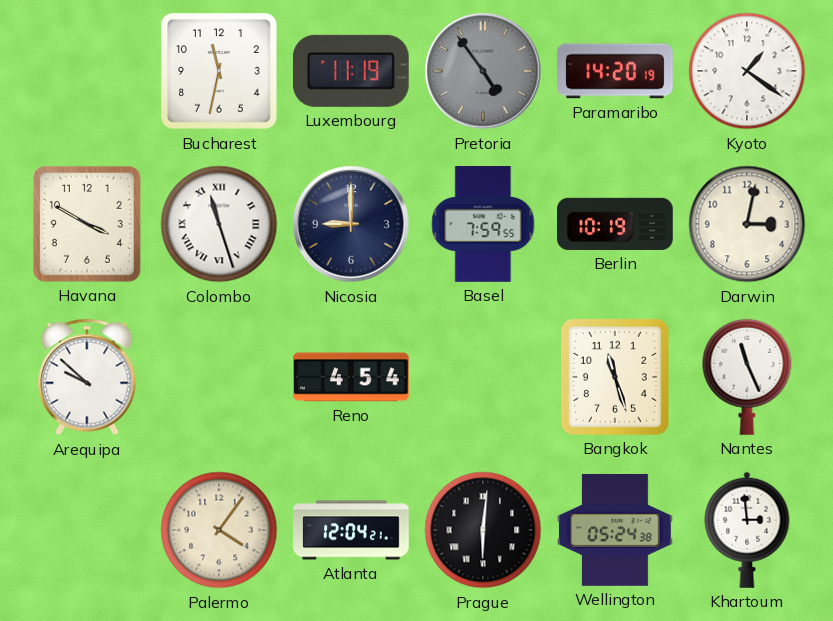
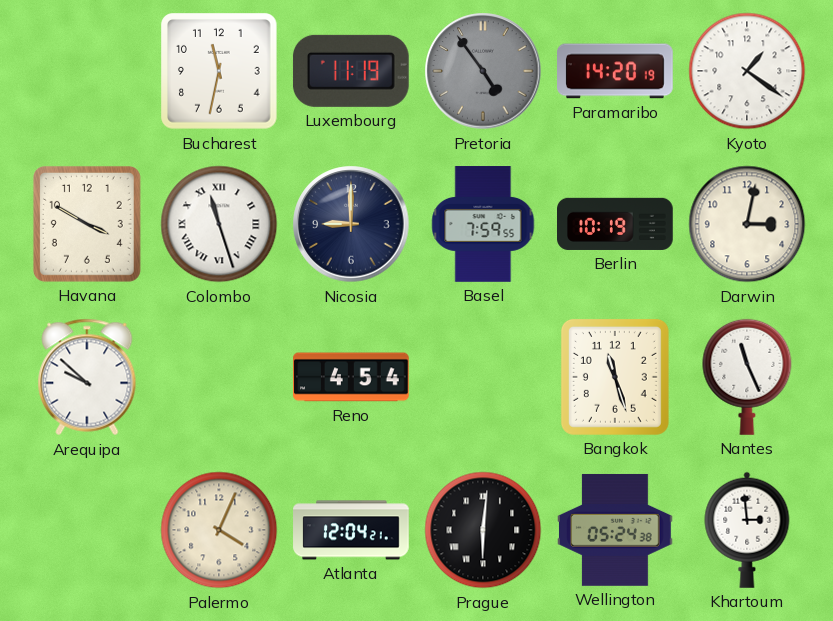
Palermo: 4:06 -> 4:04
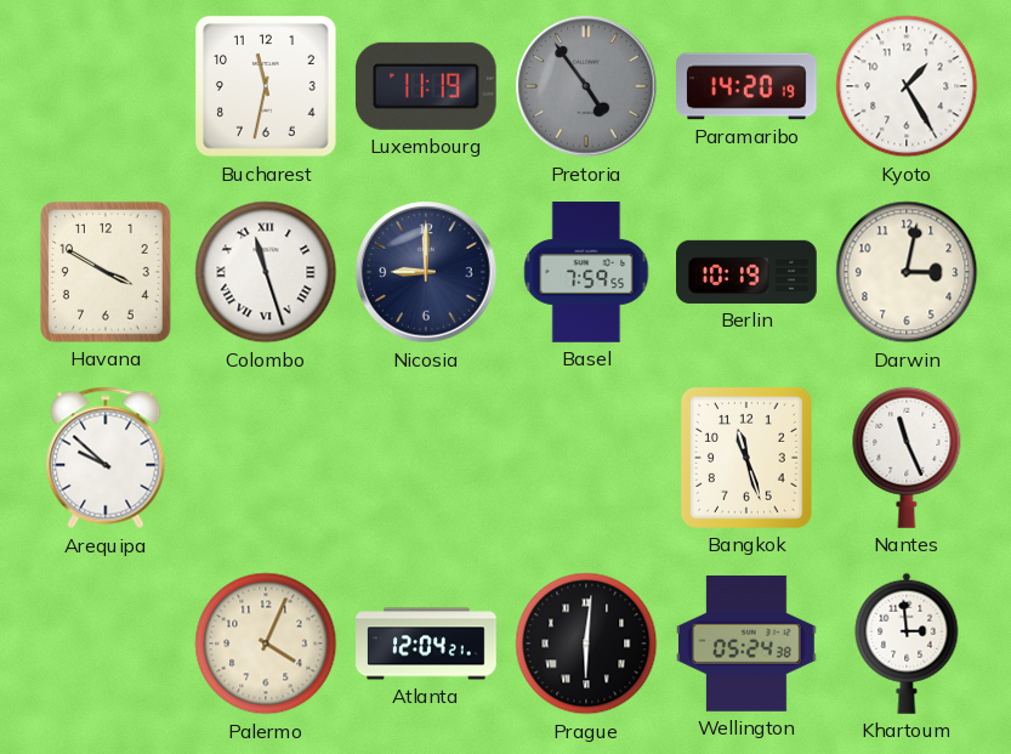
Kyoto: 1:21 -> 1:25
Reno: 4:54 -> none
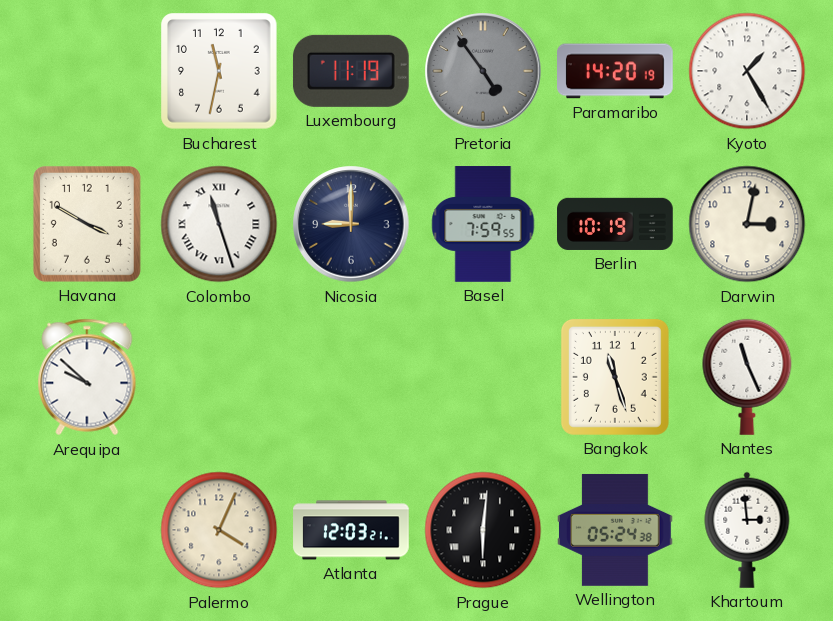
Atlanta: 12:04 -> 12:03
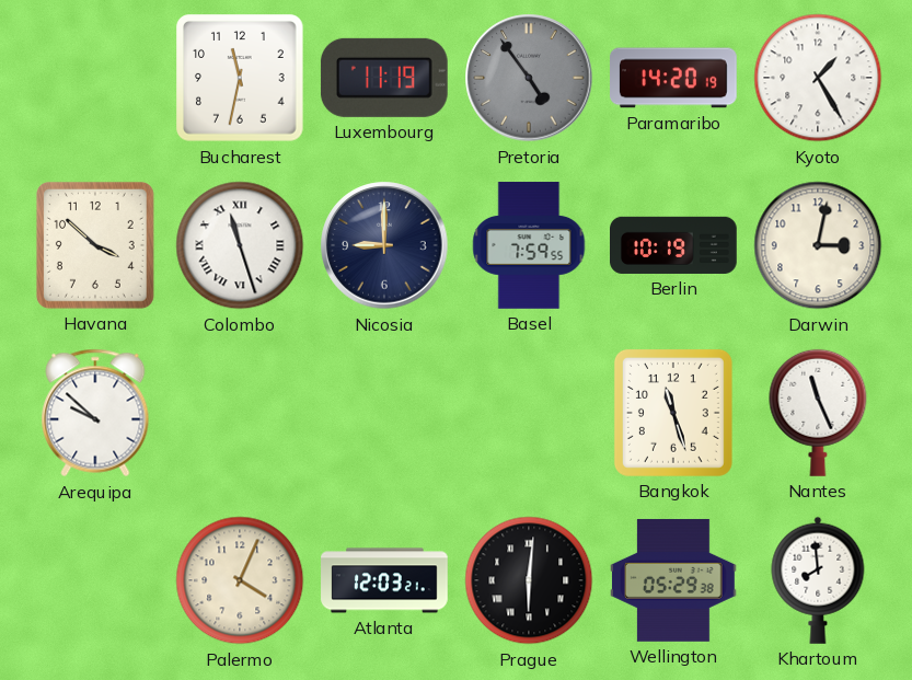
Havana: 3:50 -> 3:52
Wellington: 05:24 -> 05:29
Khartoum: 2:59 -> 7:59
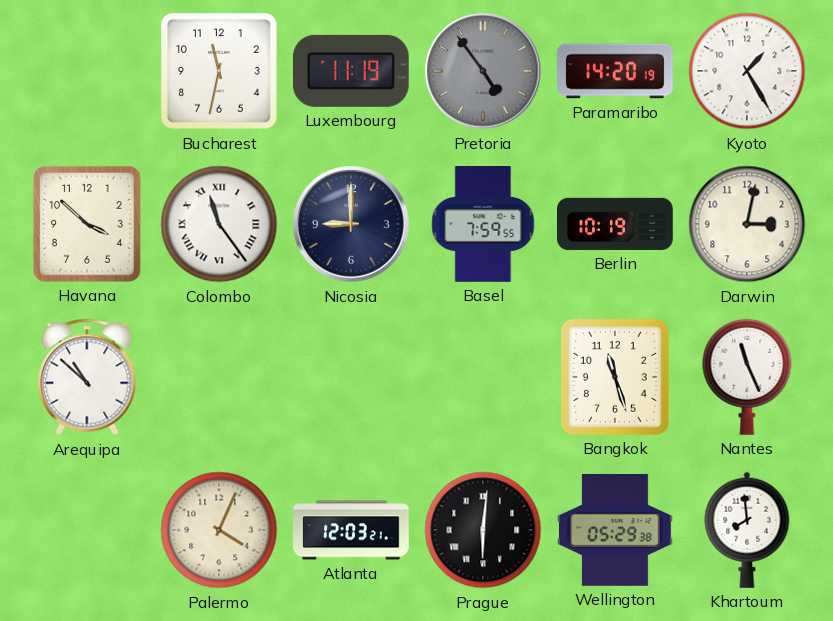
Colombo: 11:27 -> 11:24
Arequipa: 9:52 -> 10:52
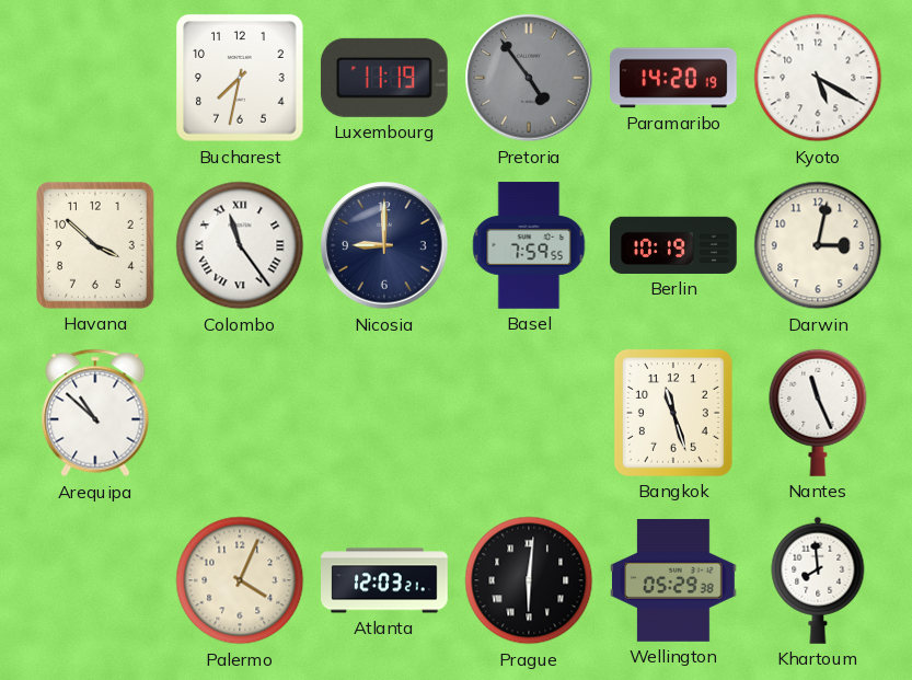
Bucharest: 11:32 -> 7:32
Kyoto: 1:25 -> 5:20
